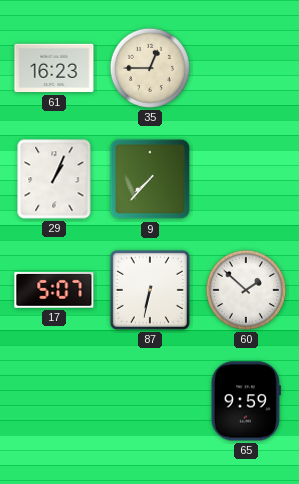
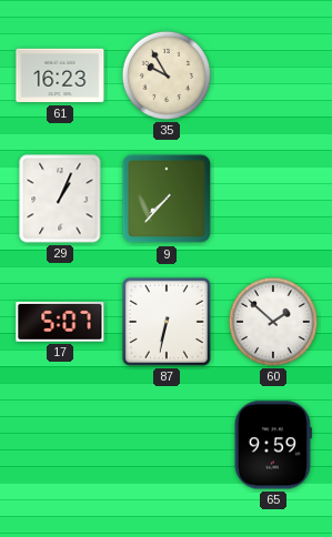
35: 12:45 -> 9:55
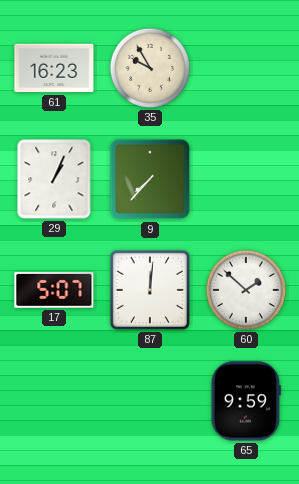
87: 6:32 -> 12:01
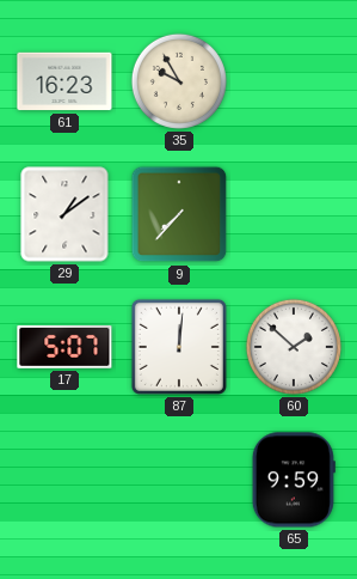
29: 1:04 -> 1:09
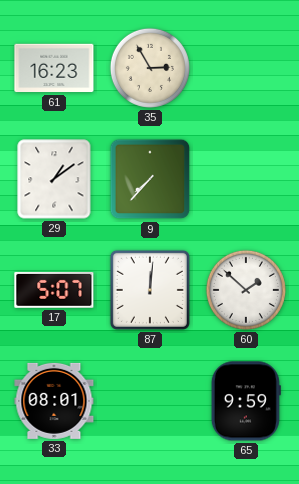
35: 9:55 -> 2:55
33: none -> 08:01
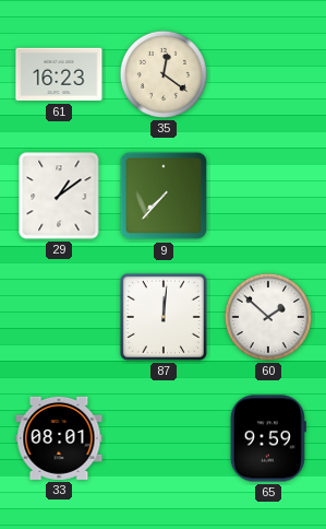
35: 2:55 -> 12:21
17: 5:07 -> none
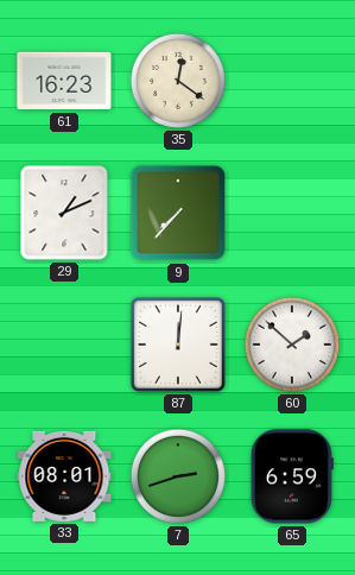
29: 1:09 -> 1:11
7: none -> 2:42
65: 9:59 -> 6:59
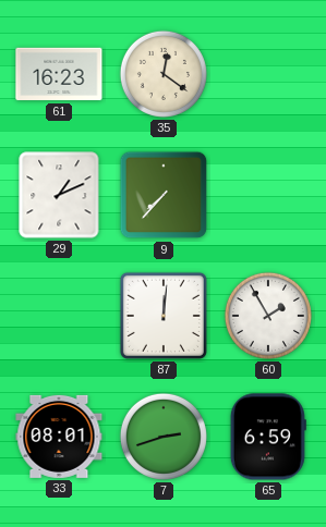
60: 1:52 -> 1:55
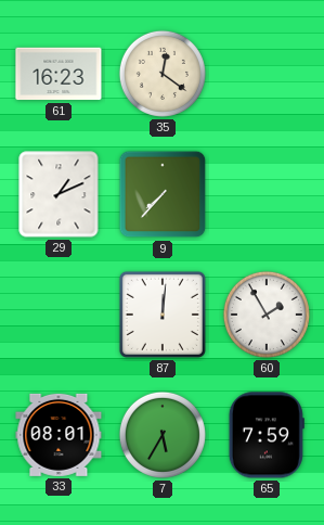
7: 2:42 -> 5:35
65: 6:59 -> 7:59
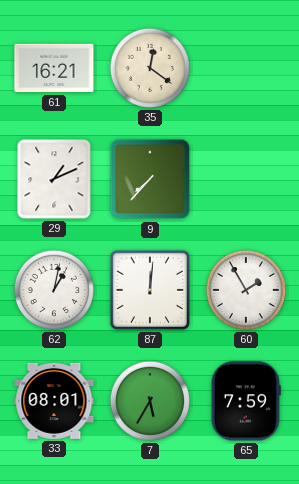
61: 16:23 -> 16:21
62: none -> 1:02
